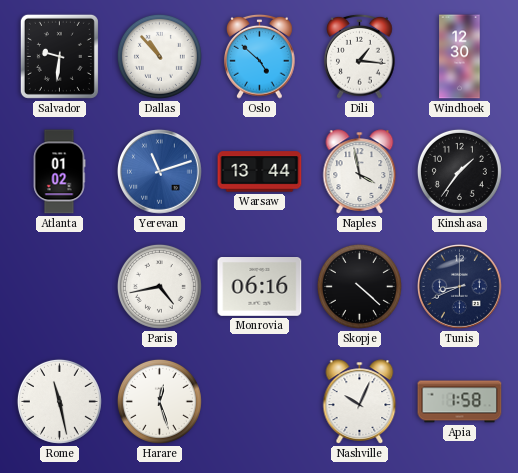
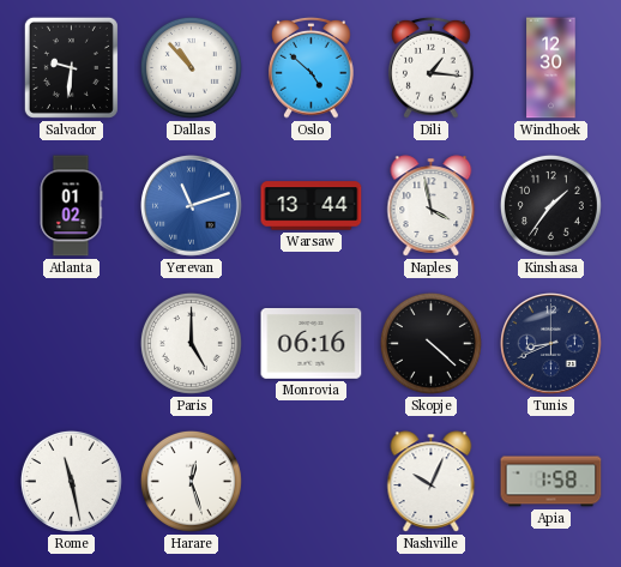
Paris: 4:43 -> 5:00
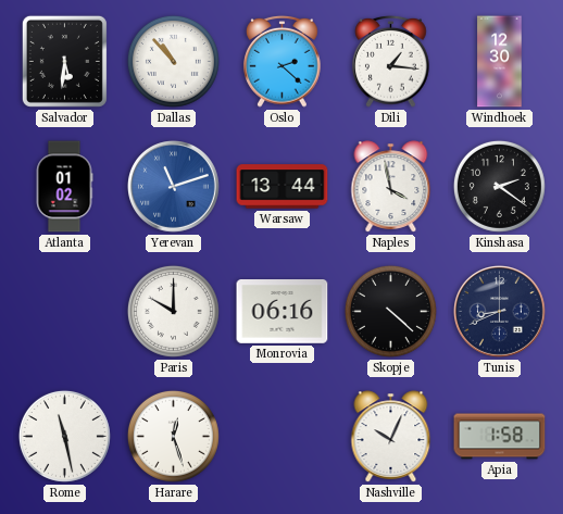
Salvador: 9:31 -> 5:31
Oslo: 4:52 -> 2:22
Kinshasa: 1:36 -> 2:21
Paris: 5:00 -> 10:00
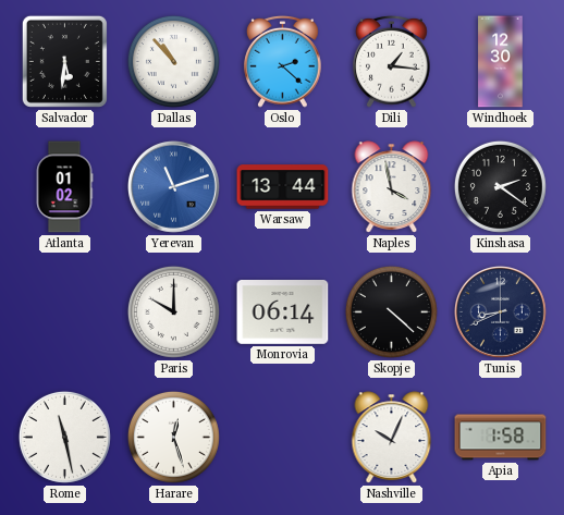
Monrovia: 06:16 -> 06:14
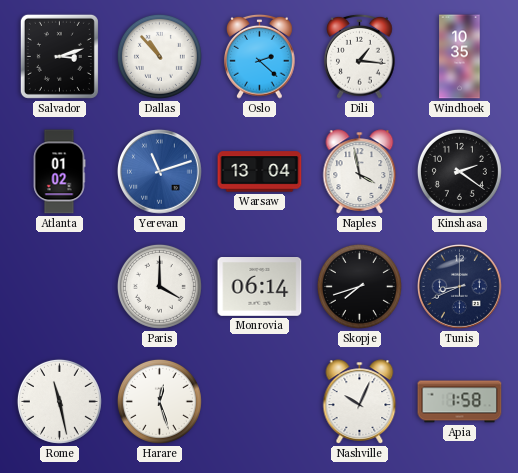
Salvador: 5:31 -> 3:12
Windhoek: 12:30 -> 10:35
Warsaw: 13:44 -> 13:04
Paris: 10:00 -> 4:00
Skopje: 4:22 -> 7:42
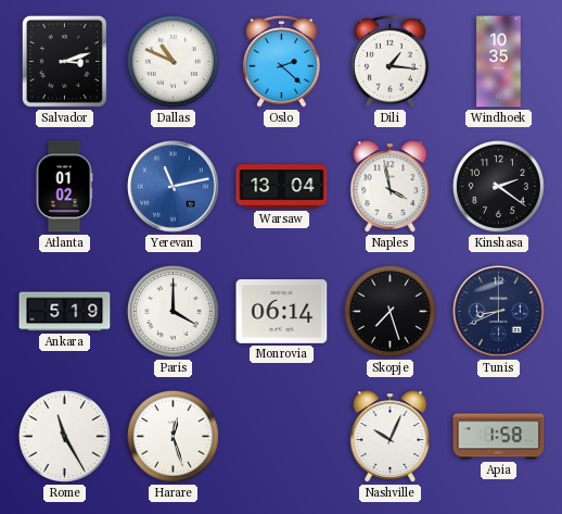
Dallas: 10:53 -> 10:49
Yerevan: 11:12 -> 11:13
Ankara: none -> 5:19
Skopje: 7:42 -> 7:27
Rome: 11:28 -> 11:25
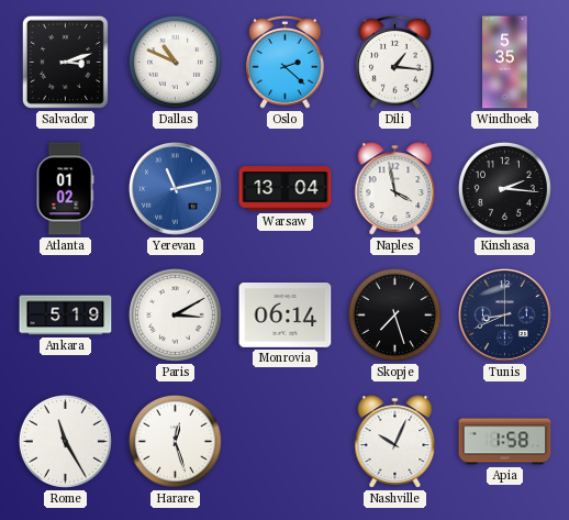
Windhoek: 10:35 -> 5:35
Kinshasa: 2:21 -> 2:16
Paris: 4:00 -> 3:10
